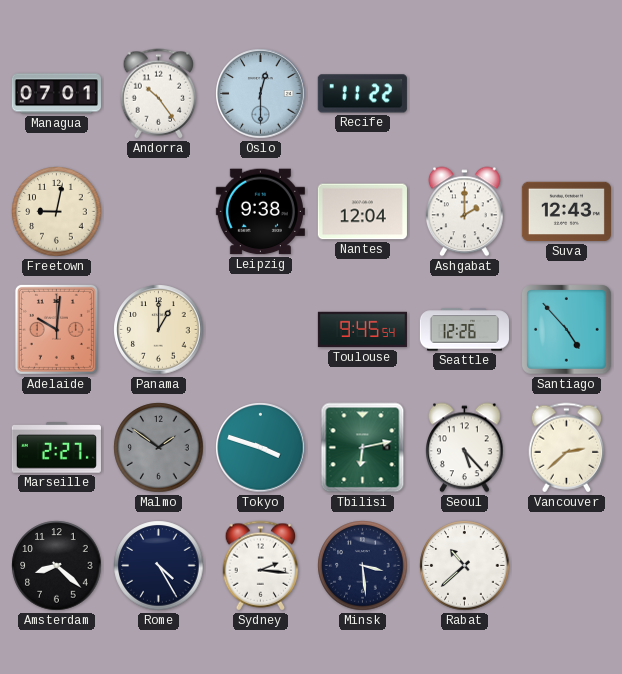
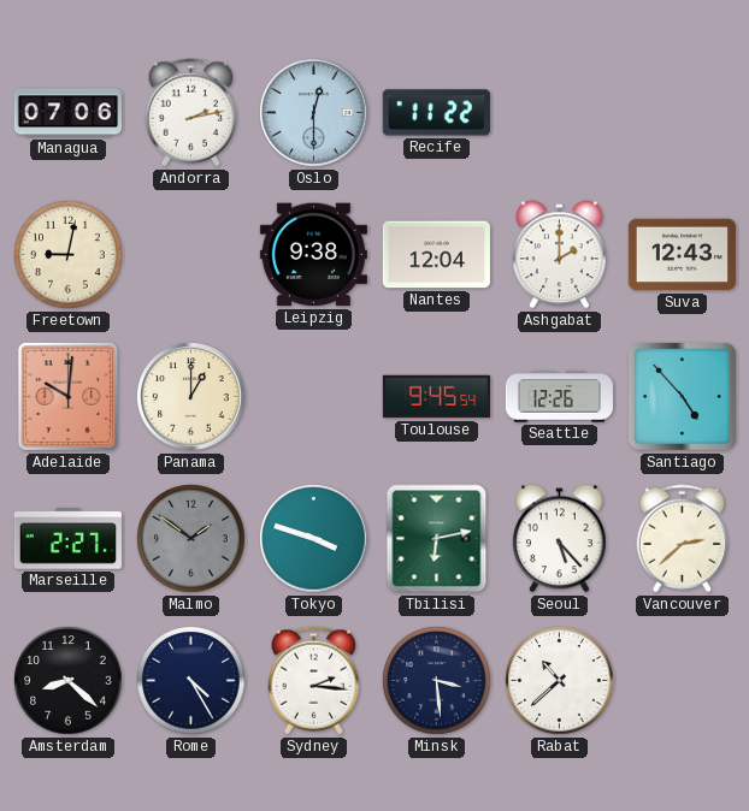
Managua: 07:01 -> 07:06
Andorra: 10:24 -> 2:13
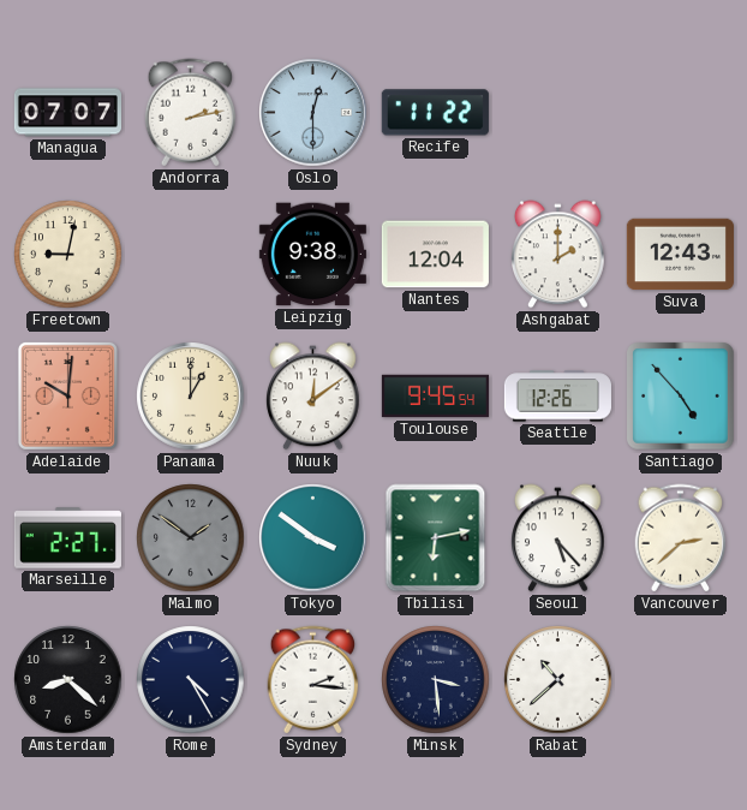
Managua: 07:06 -> 07:07
Nuuk: none -> 12:09
Tokyo: 3:48 -> 3:51
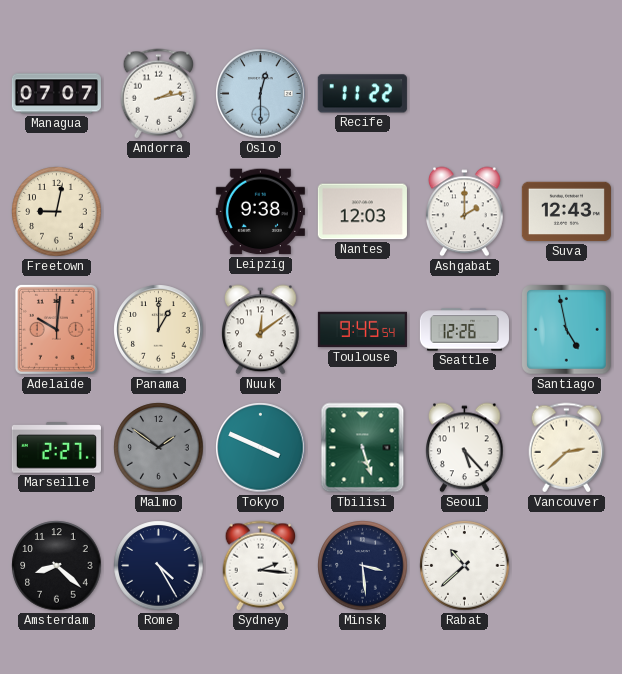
Nantes: 12:04 -> 12:03
Santiago: 4:53 -> 4:58
Tokyo: 3:51 -> 3:49
Tbilisi: 6:13 -> 5:27
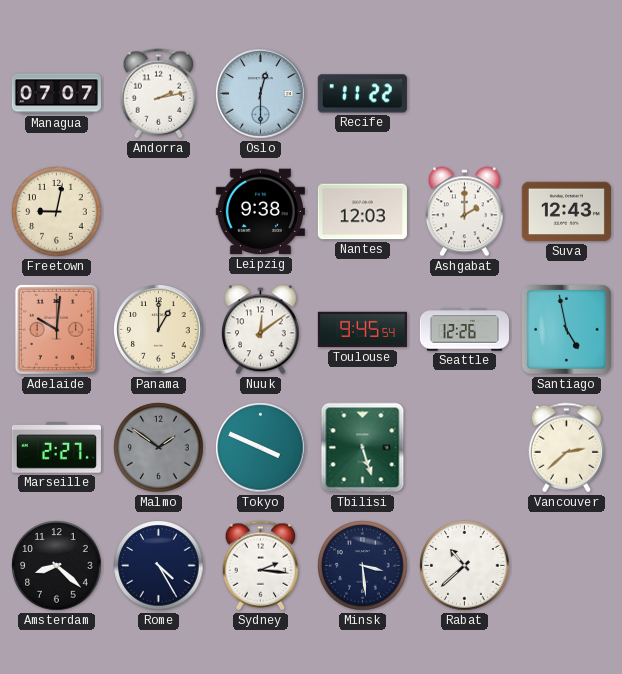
Seoul: 5:23 -> none
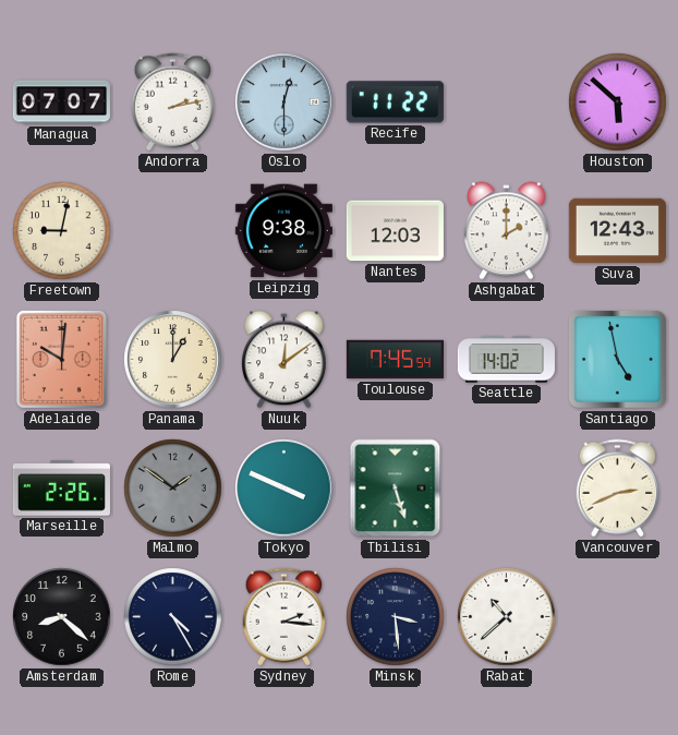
Houston: none -> 5:52
Toulouse: 9:45 -> 7:45
Seattle: 12:26 -> 14:02
Marseille: 2:27 -> 2:26
Vancouver: 2:38 -> 2:41
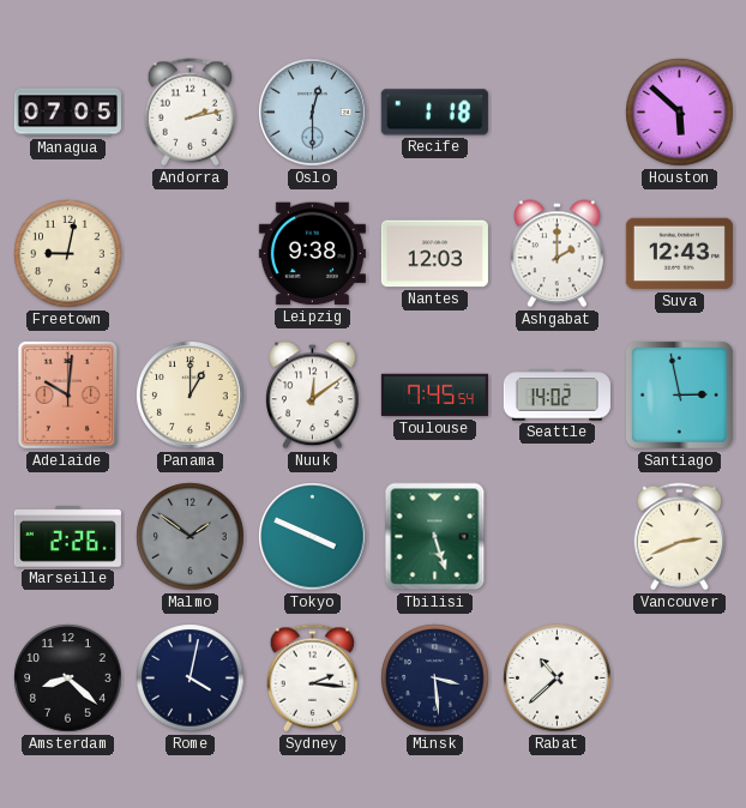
Managua: 07:07 -> 07:05
Recife: 11:22 -> 1:18
Santiago: 4:58 -> 2:58
Rome: 4:25 -> 4:02
